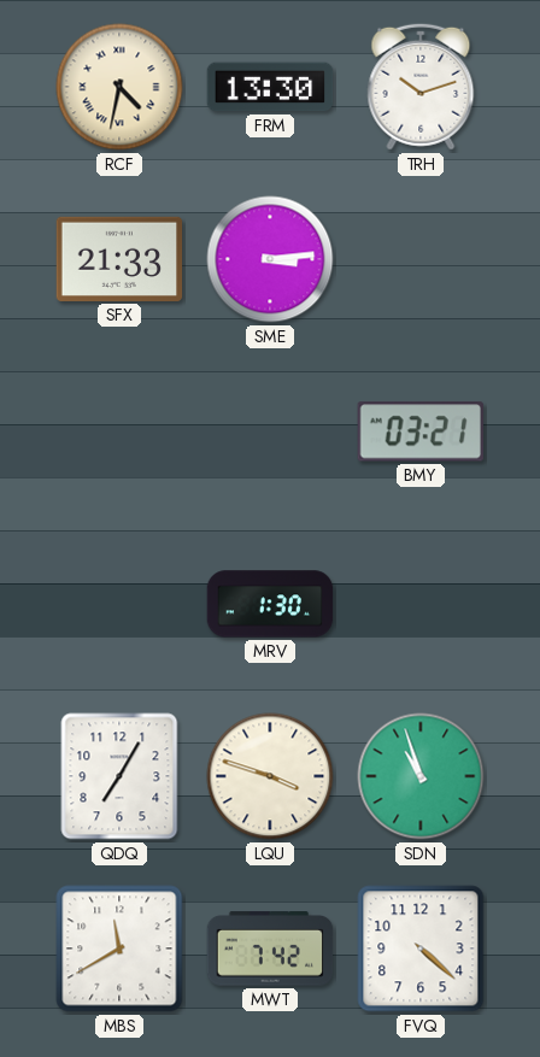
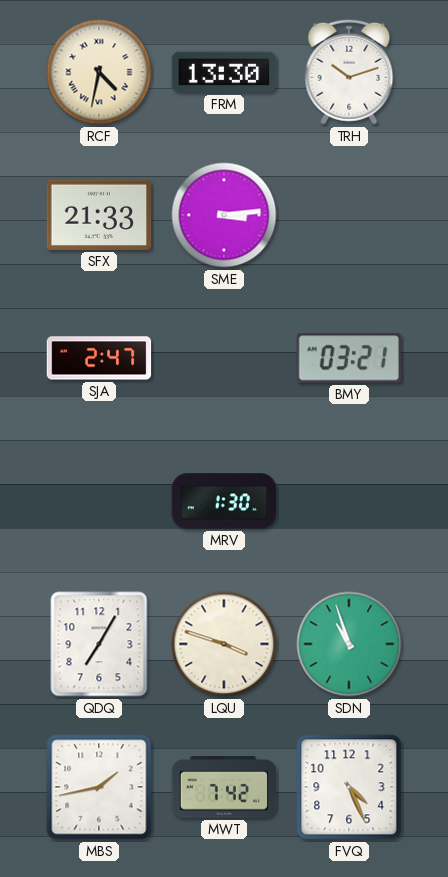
SJA: none -> 2:47
MBS: 11:40 -> 1:43
FVQ: 4:22 -> 4:26
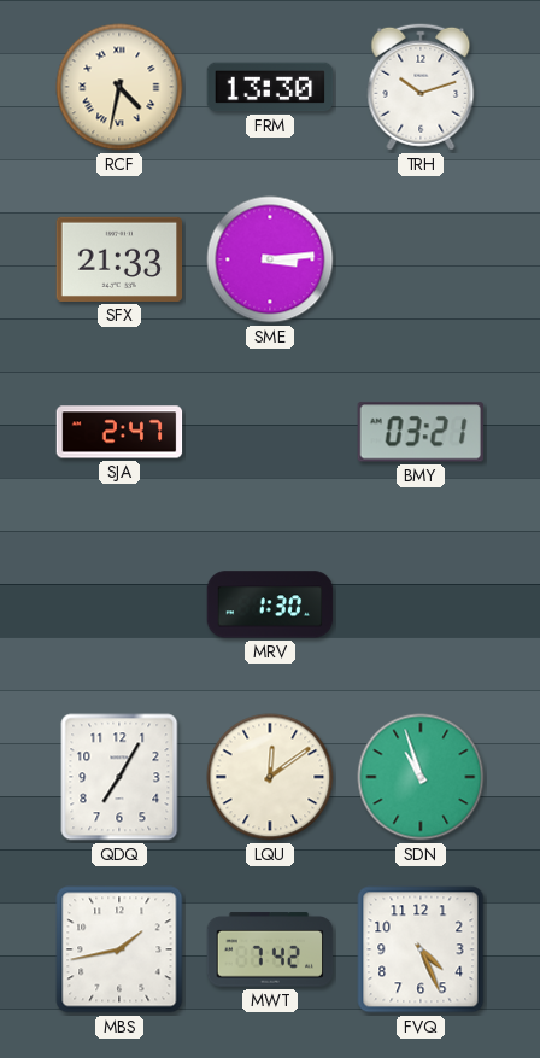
LQU: 3:48 -> 12:09
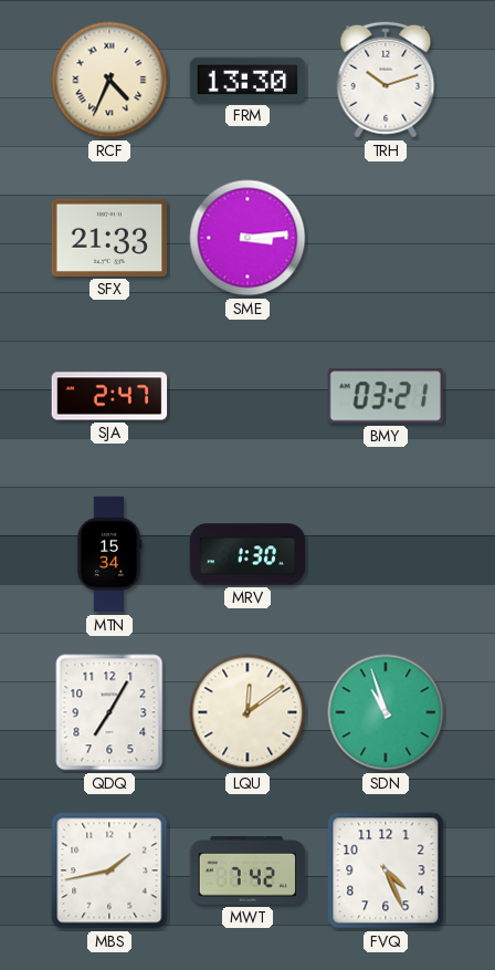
RCF: 4:32 -> 4:34
MTN: none -> 15:34
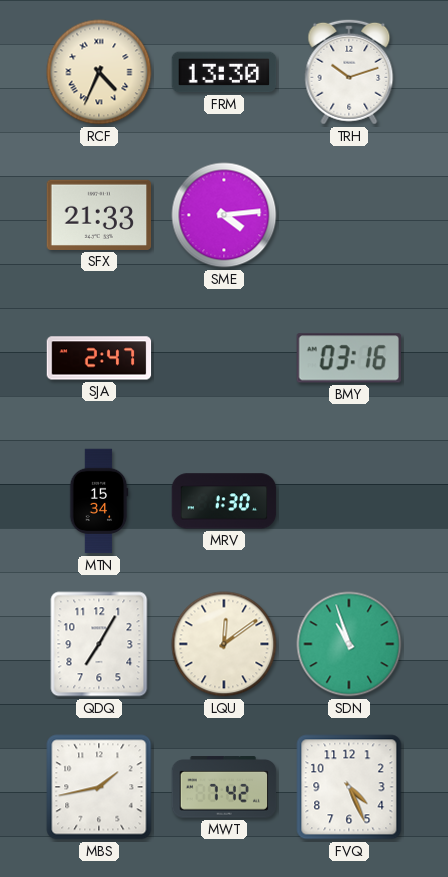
SME: 3:14 -> 4:14
BMY: 03:21 -> 03:16
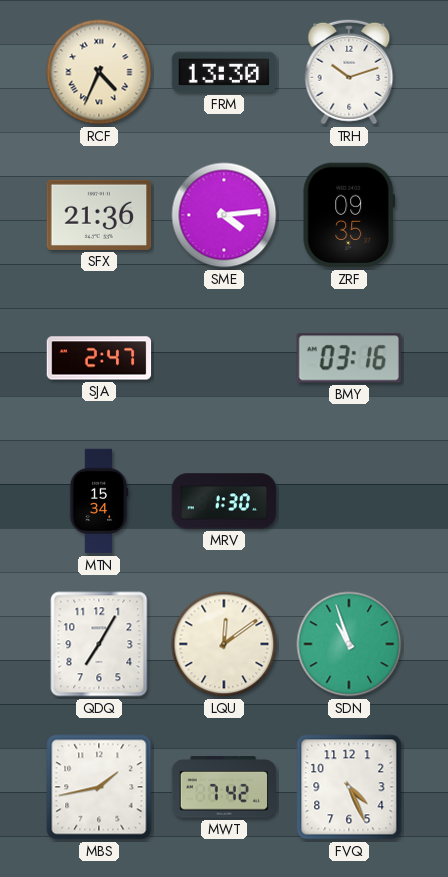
SFX: 21:33 -> 21:36
ZRF: none -> 09:35
